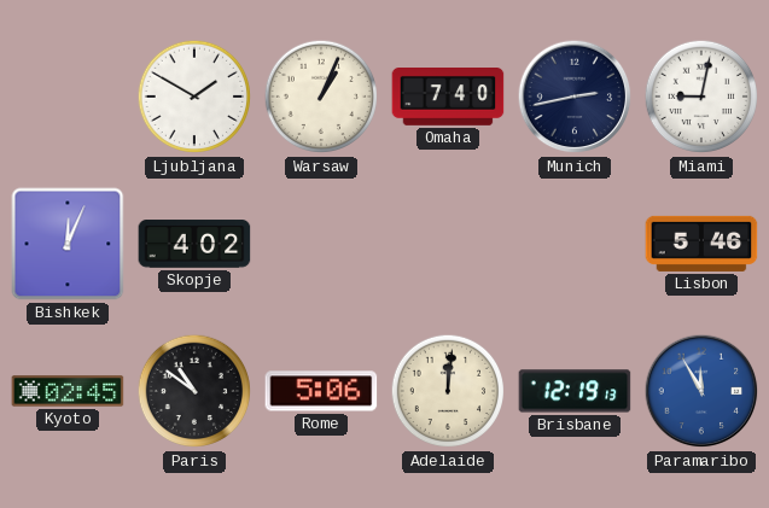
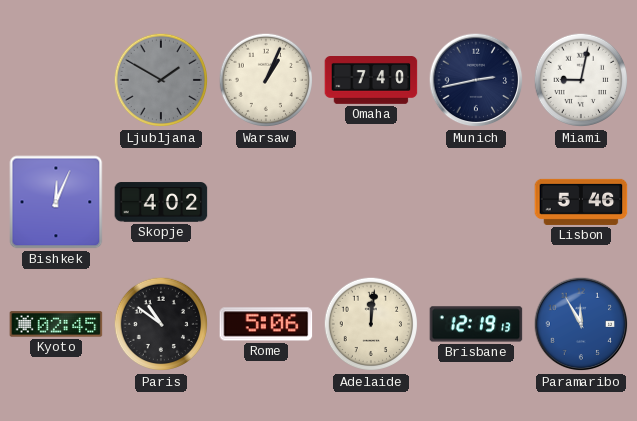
Ljubljana dial: white -> grey
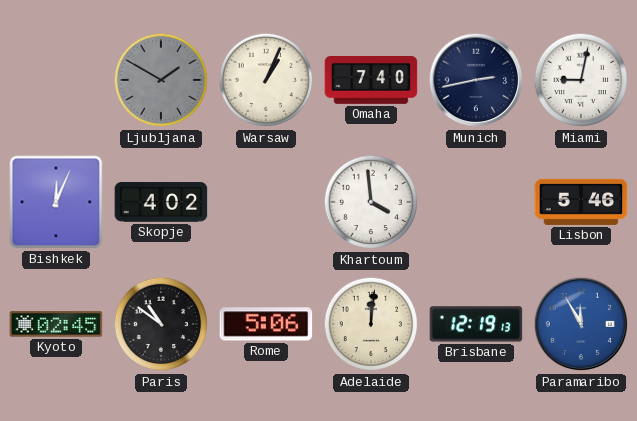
Khartoum: none -> 3:59
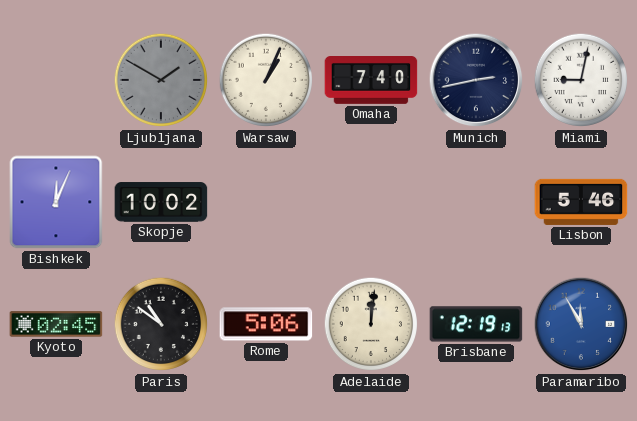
Skopje: 4:02 -> 10:02
Khartoum: 3:59 -> none
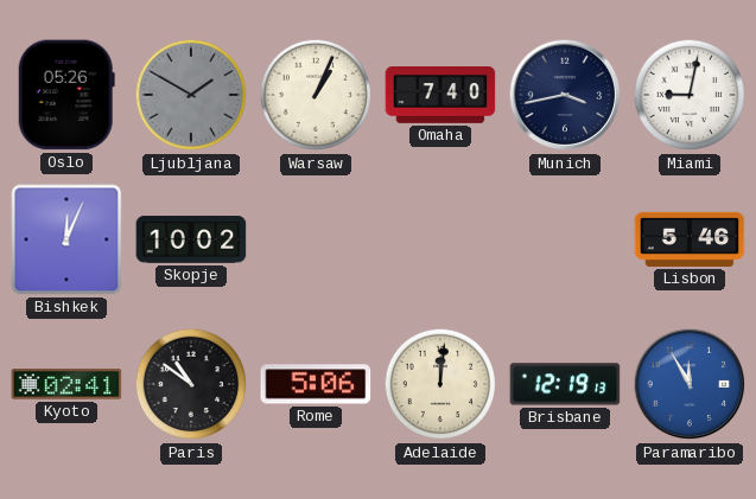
Oslo: none -> 05:26
Munich: 2:43 -> 3:43
Kyoto: 02:45 -> 02:41
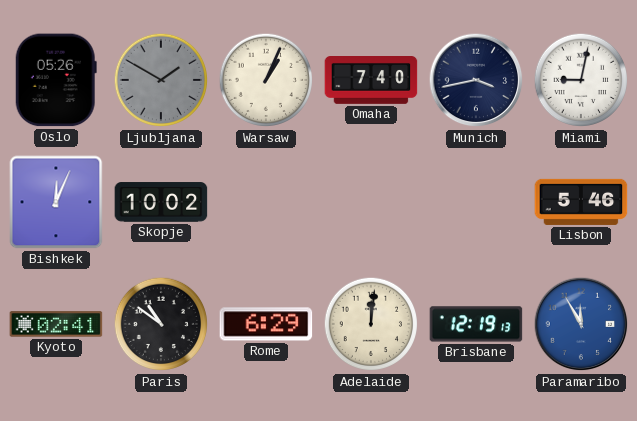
Rome: 5:06 -> 6:29
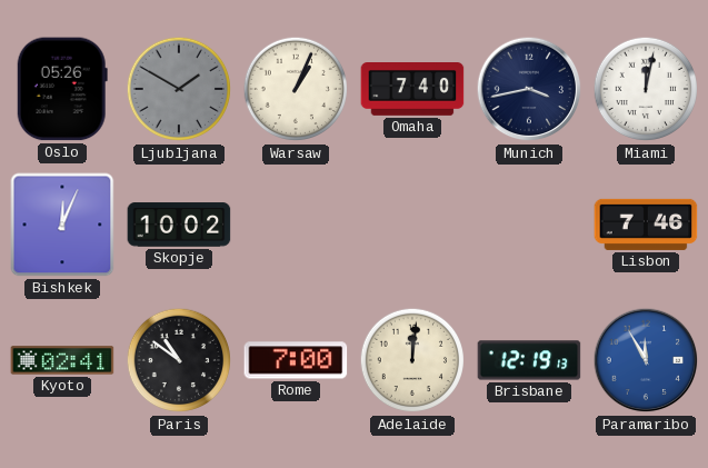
Miami: 9:02 -> 12:02
Lisbon: 5:46 -> 7:46
Rome: 6:29 -> 7:00
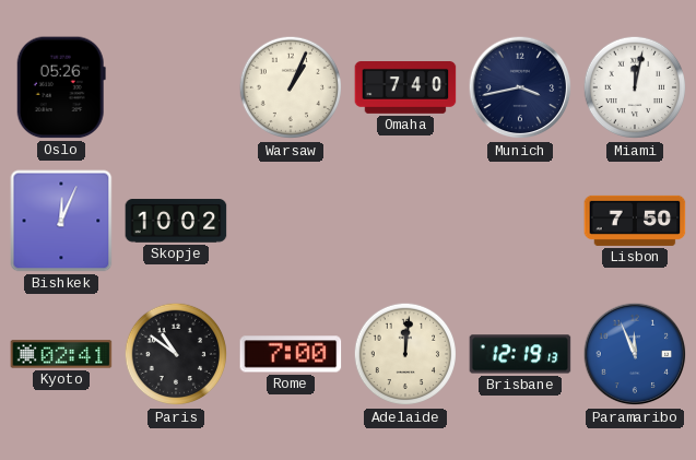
Ljubljana: 1:50 -> none
Lisbon: 7:46 -> 7:50
Paramaribo: 11:55 -> 11:56
